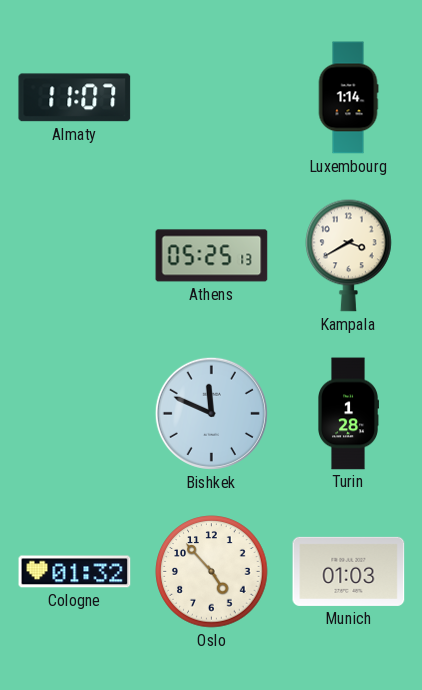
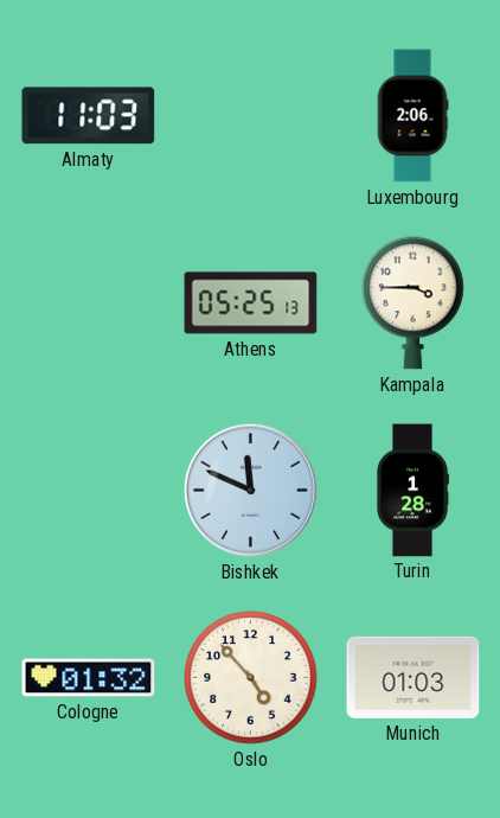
Almaty: 11:07 -> 11:03
Luxembourg: 1:14 -> 2:06
Kampala: 3:40 -> 3:45
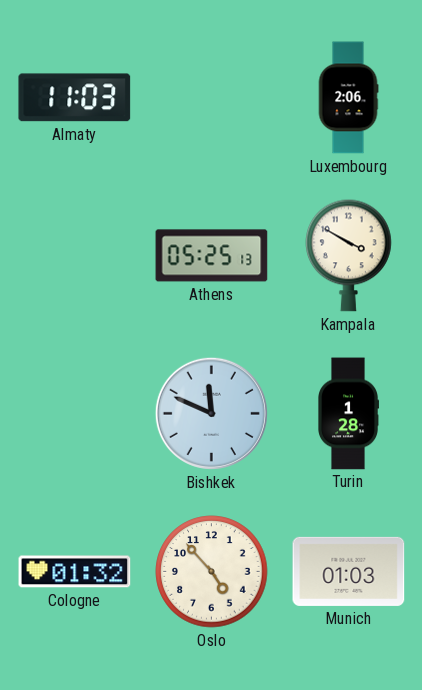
Kampala: 3:45 -> 3:50
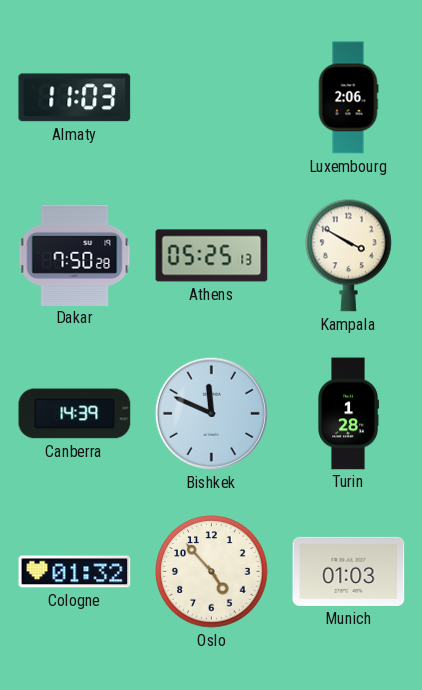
Dakar: none -> 7:50
Canberra: none -> 14:39
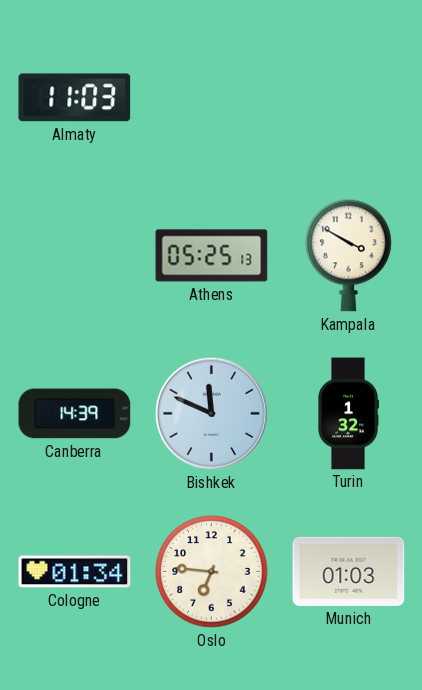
Luxembourg: 2:06 -> none
Dakar: 7:50 -> none
Turin: 1:28 -> 1:32
Cologne: 01:32 -> 01:34
Oslo: 4:53 -> 6:46
